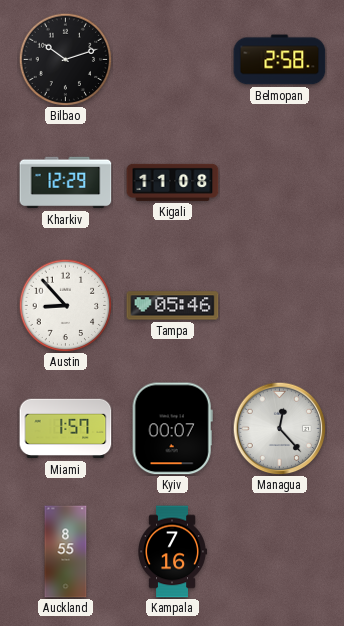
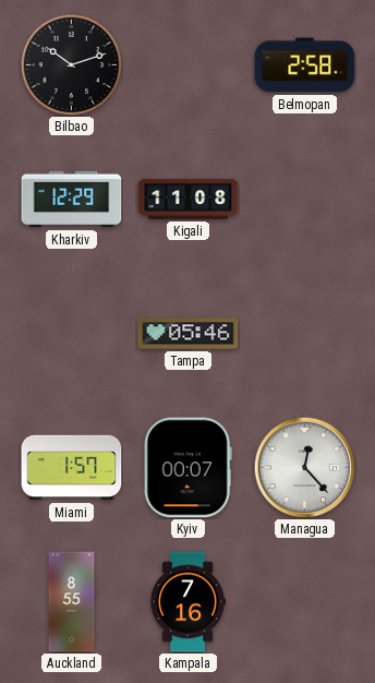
Austin: 8:53 -> none
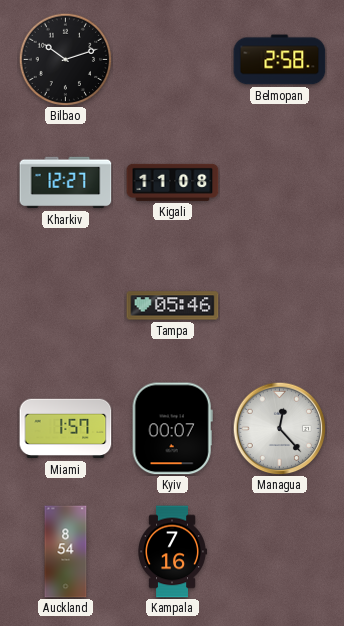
Kharkiv: 12:29 -> 12:27
Auckland: 8:55 -> 8:54
